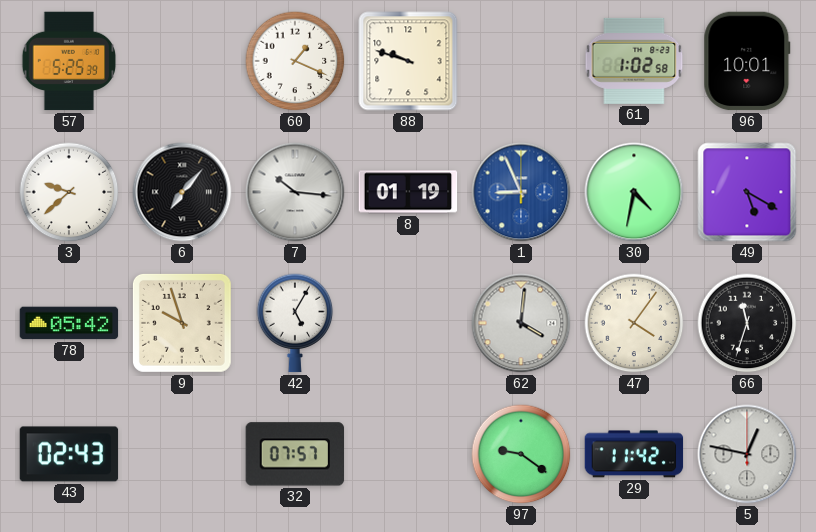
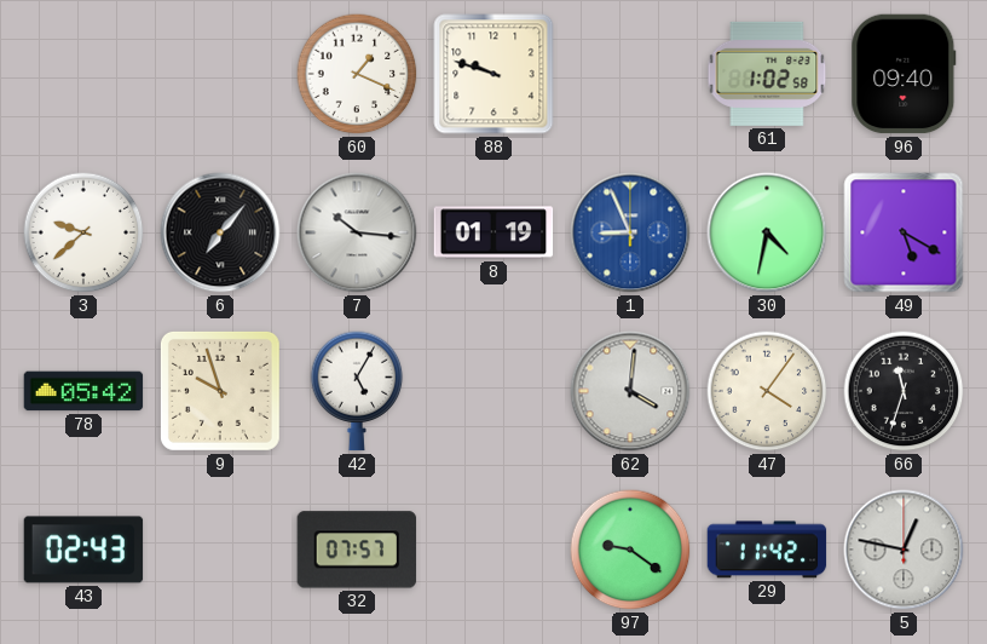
57: 5:25 -> none
96: 10:01 -> 09:40
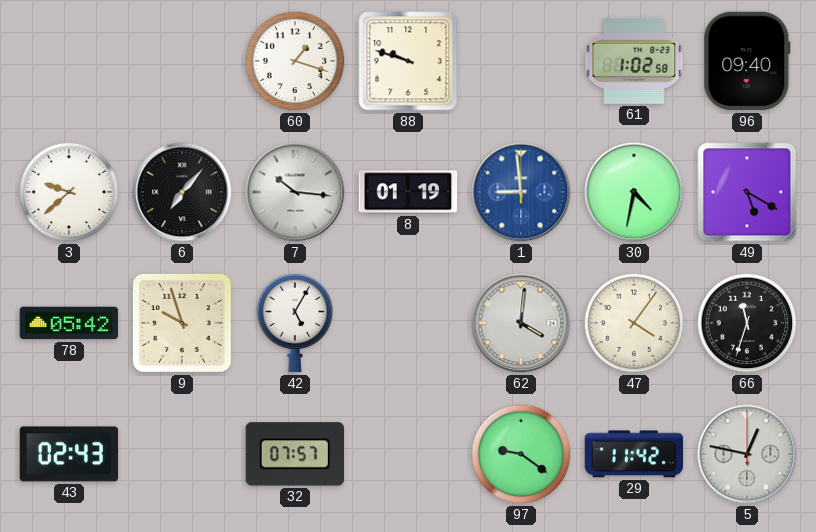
60: 1:19 -> 1:18
1: 8:56 -> 8:59
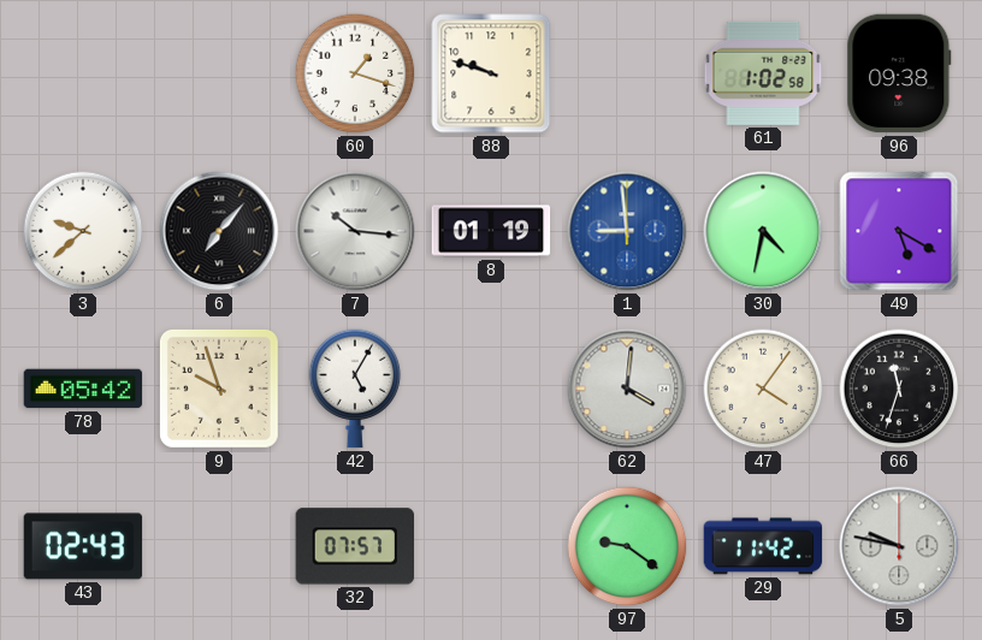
96: 09:40 -> 09:38
5: 12:47 -> 9:47
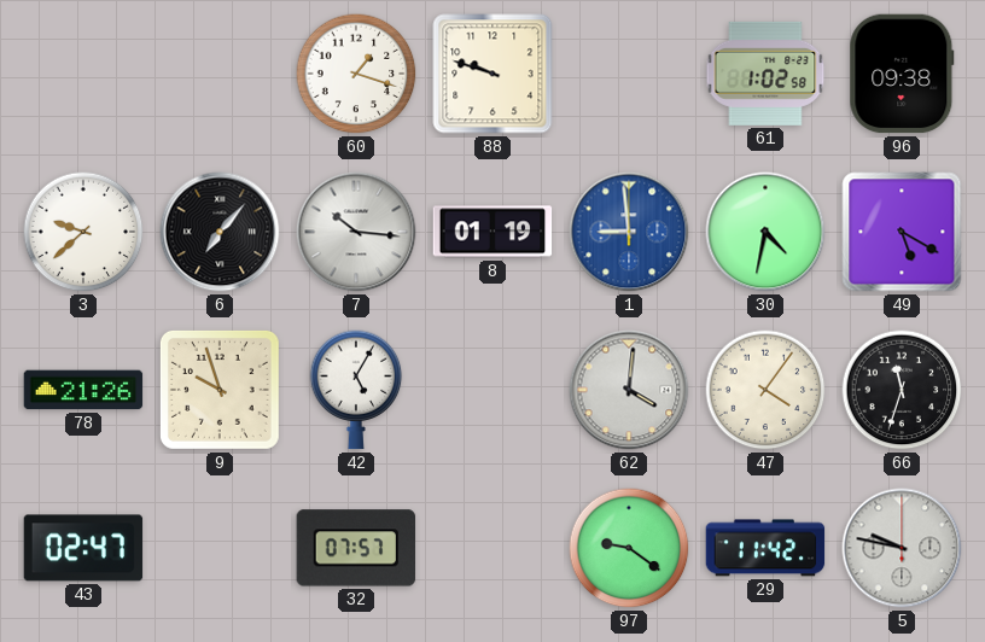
78: 05:42 -> 21:26
43: 02:43 -> 02:47
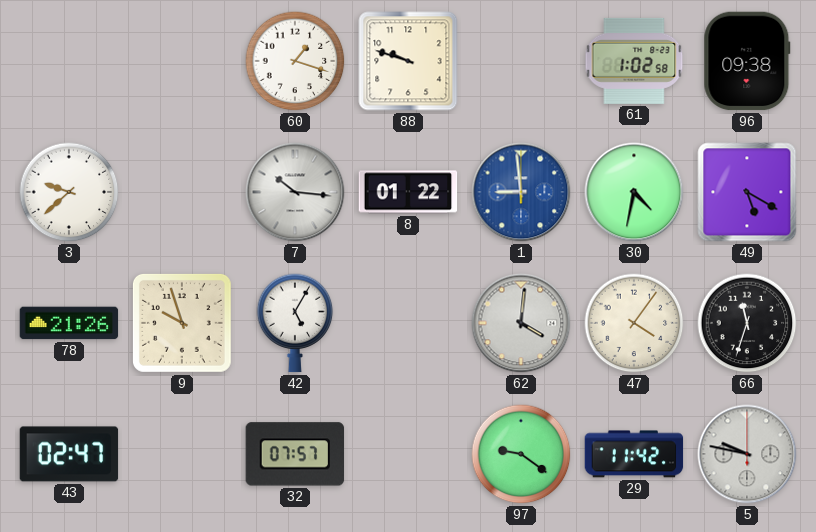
6: 7:07 -> none
8: 01:19 -> 01:22
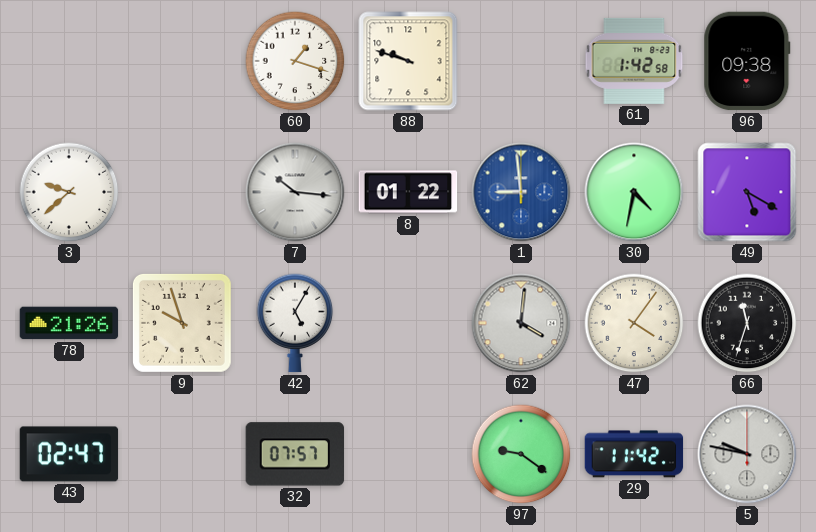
61: 1:02 -> 1:42
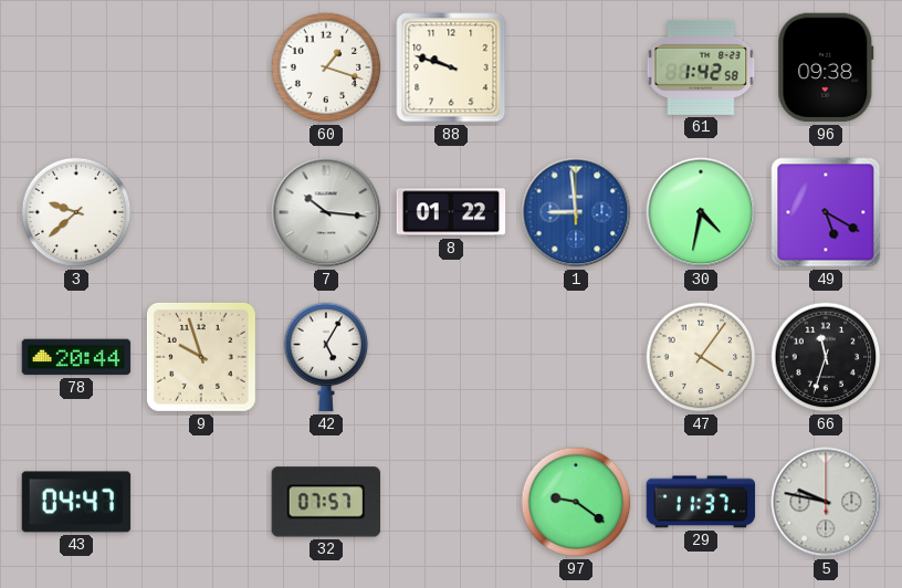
78: 21:26 -> 20:44
62: 4:01 -> none
43: 02:47 -> 04:47
29: 11:42 -> 11:37
